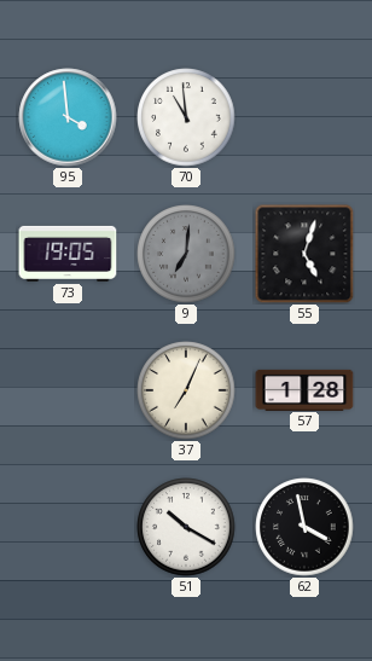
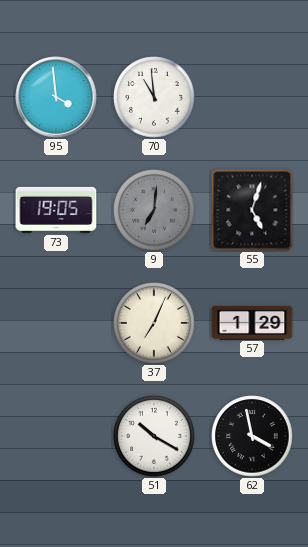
57: 1:28 -> 1:29
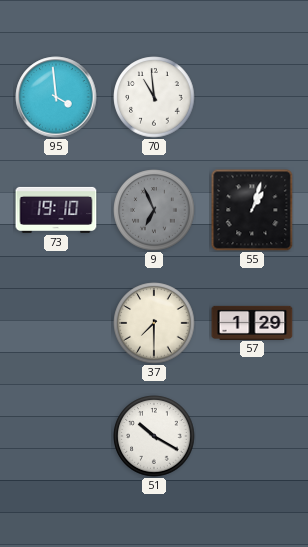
73: 19:05 -> 19:10
9: 7:01 -> 6:56
55: 5:03 -> 1:03
37: 7:04 -> 7:30
62: 3:58 -> none
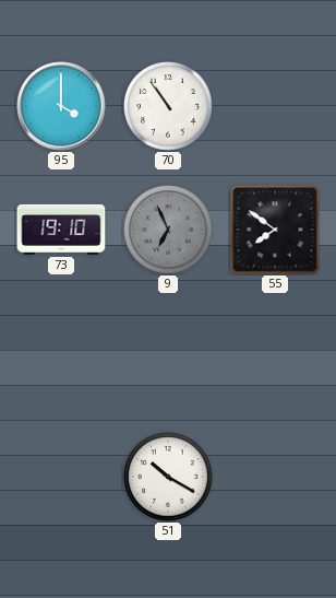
95: 3:59 -> 4:00
70: 10:59 -> 10:54
55: 1:03 -> 7:51
37: 7:30 -> none
57: 1:29 -> none
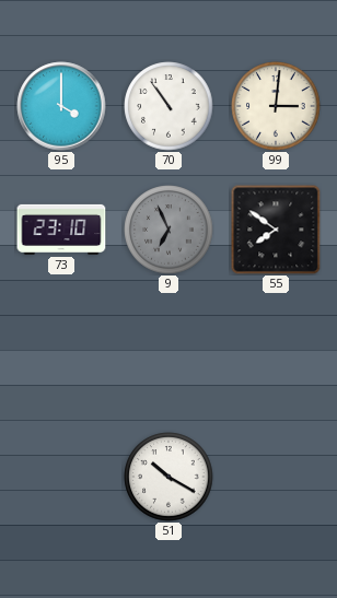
99: none -> 3:01
73: 19:10 -> 23:10
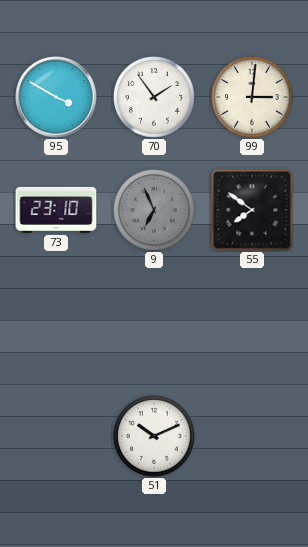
95: 4:00 -> 3:50
70: 10:54 -> 1:54
51: 10:20 -> 10:11
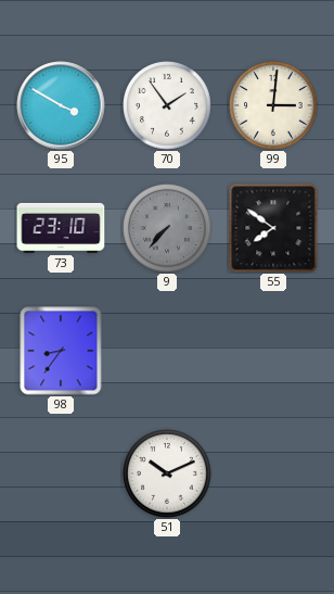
9: 6:56 -> 7:37
98: none -> 8:36
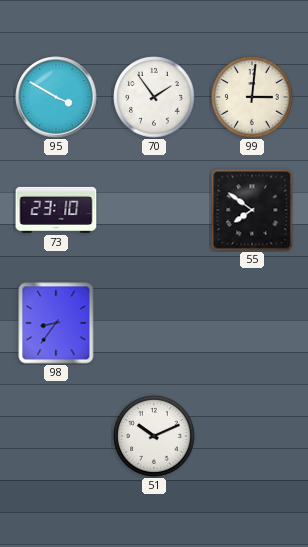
9: 7:37 -> none
